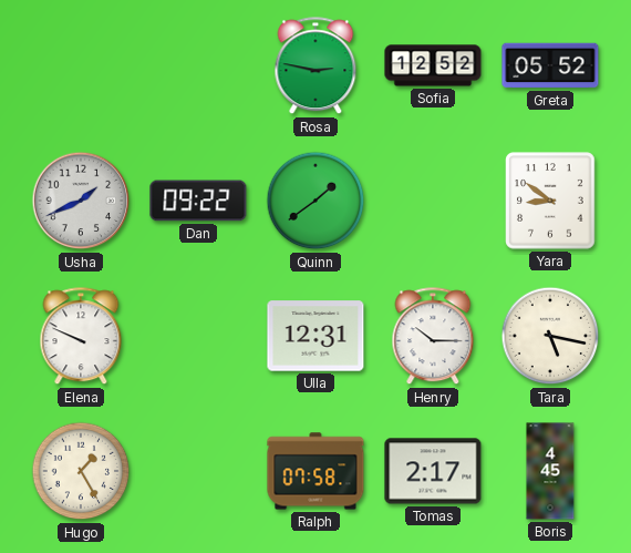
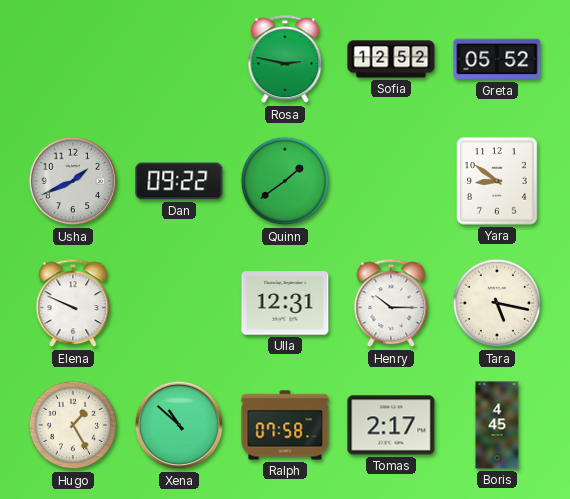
Xena: none -> 10:52
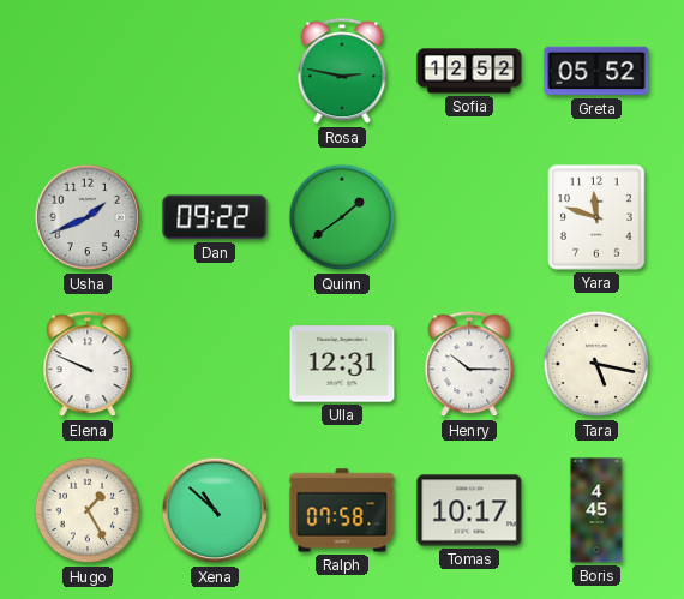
Yara: 8:51 -> 11:48
Tomas: 2:17 -> 10:17
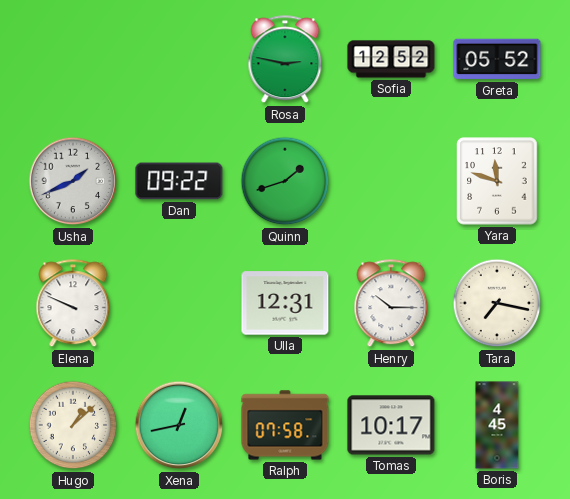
Quinn: 1:39 -> 1:42
Tara: 5:17 -> 7:17
Hugo: 1:25 -> 1:08
Xena: 10:52 -> 12:43
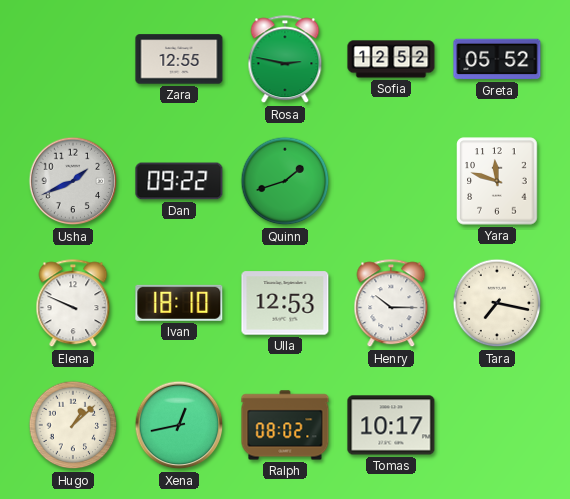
Zara: none -> 12:55
Ivan: none -> 18:10
Ulla: 12:31 -> 12:53
Ralph: 07:58 -> 08:02
Boris: 4:45 -> none
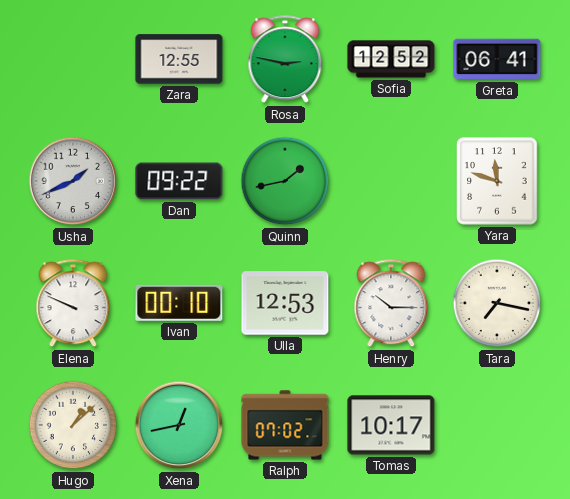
Greta: 05:52 -> 06:41
Quinn: 1:42 -> 1:43
Ivan: 18:10 -> 00:10
Ralph: 08:02 -> 07:02
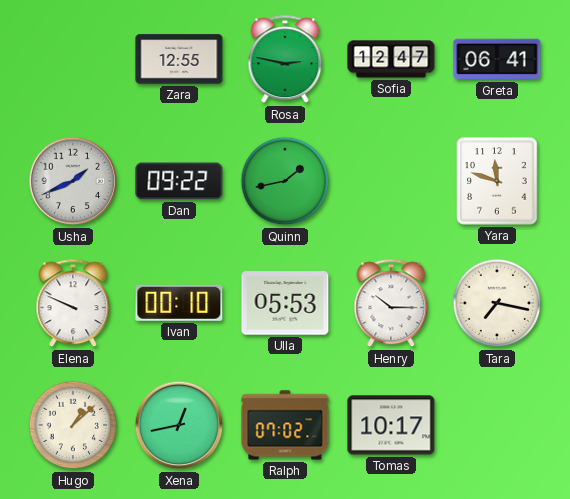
Sofia: 12:52 -> 12:47
Ulla: 12:53 -> 05:53
